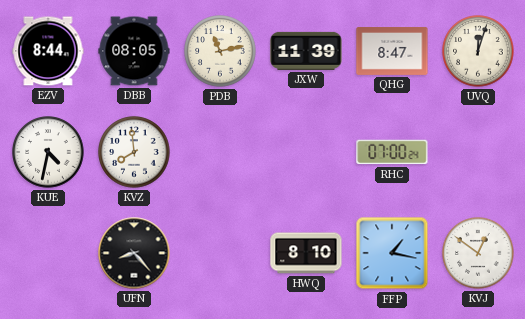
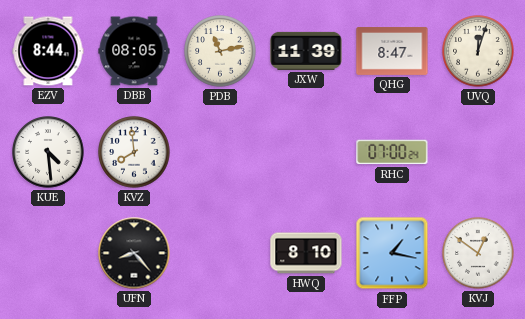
KUE: 4:32 -> 4:29
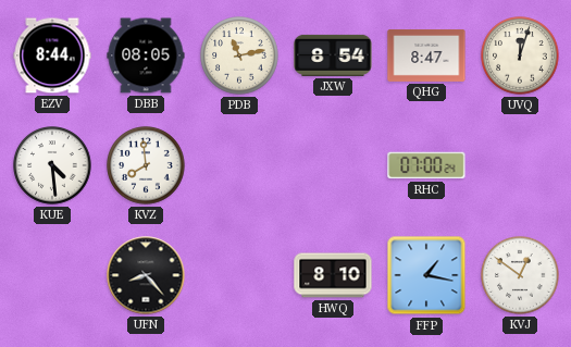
JXW: 11:39 -> 8:54
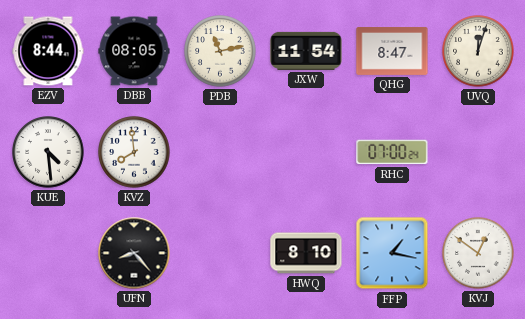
JXW: 8:54 -> 11:54
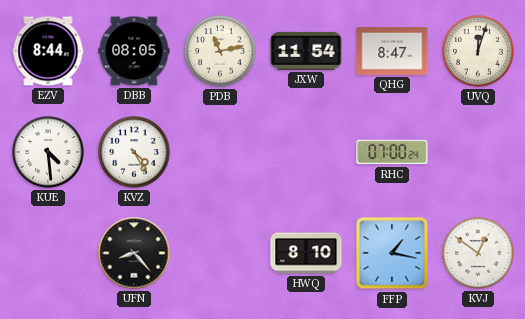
KVZ: 7:59 -> 4:25
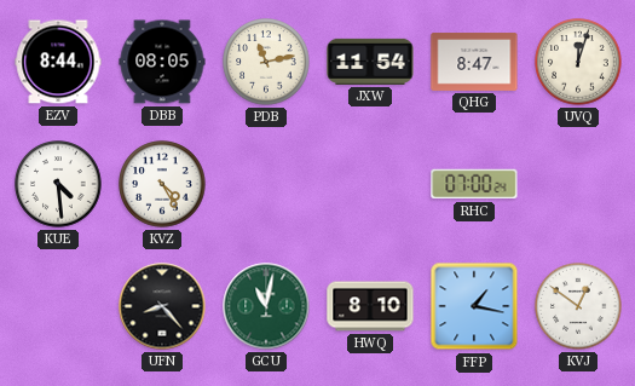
GCU: none -> 11:02
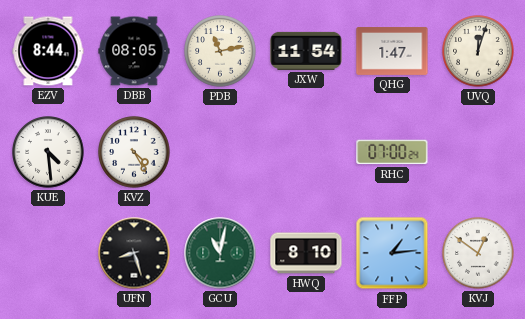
QHG: 8:47 -> 1:47
UFN: 8:23 -> 8:27
FFP: 1:17 -> 1:14
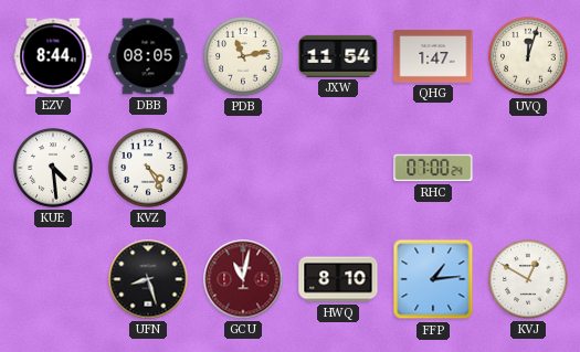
GCU dial: green -> burgundy
KVJ: 12:51 -> 12:50
